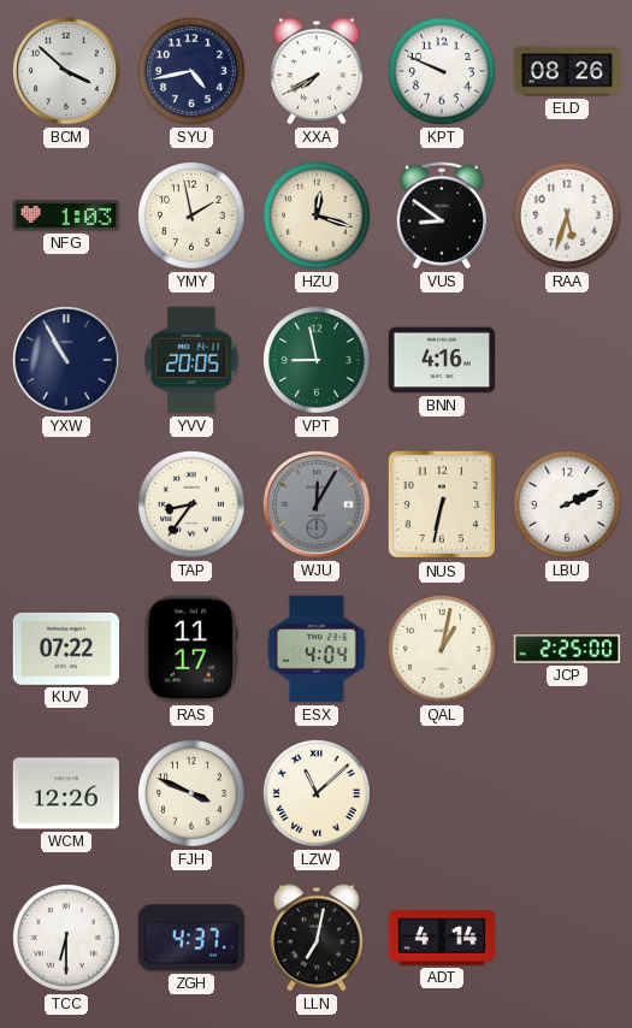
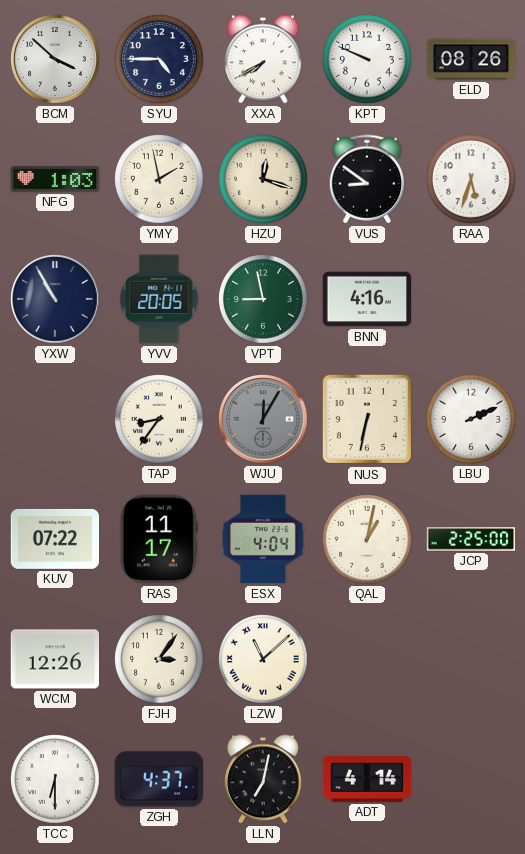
SYU: 4:43 -> 4:45
FJH: 3:49 -> 3:06
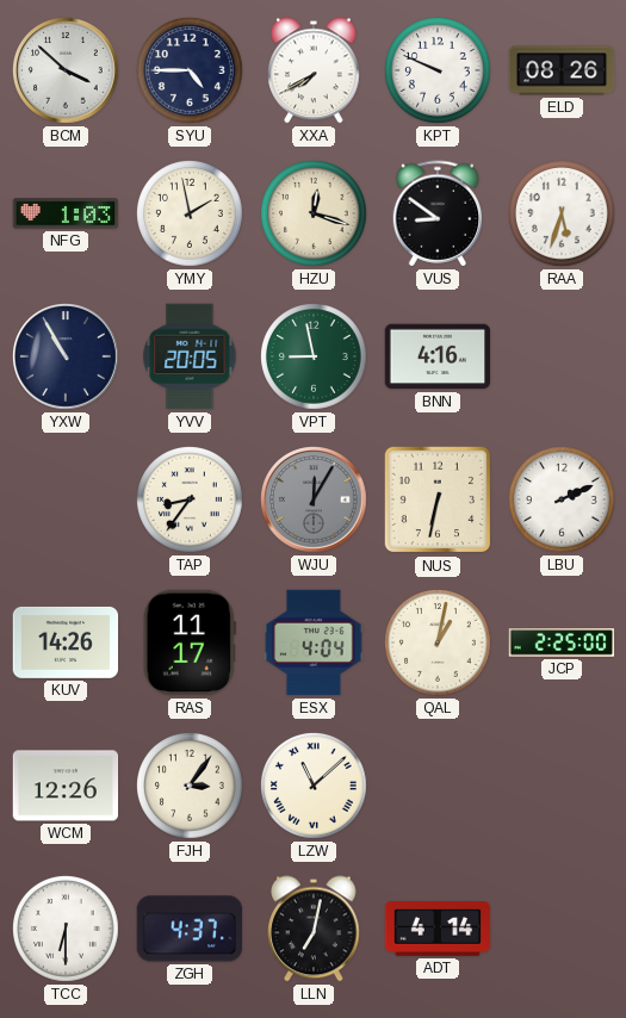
KUV: 07:22 -> 14:26
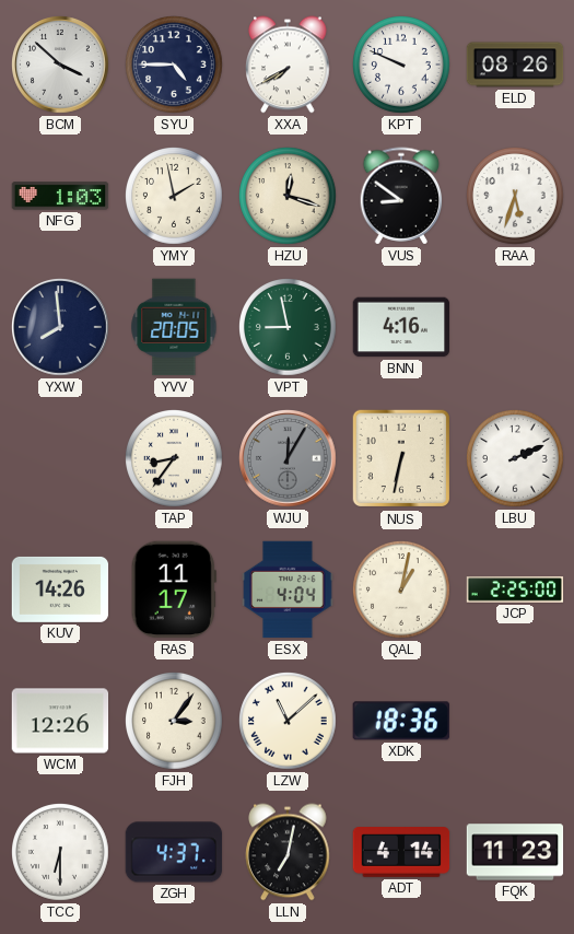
YXW: 10:55 -> 7:59
XDK: none -> 18:36
FQK: none -> 11:23
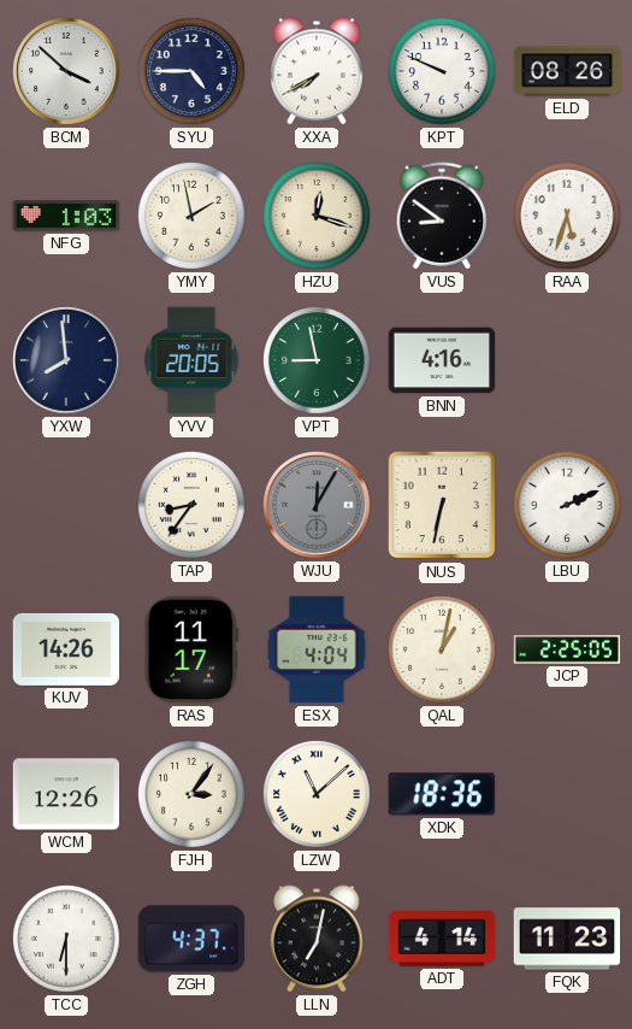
JCP: 2:25:00 -> 2:25:05
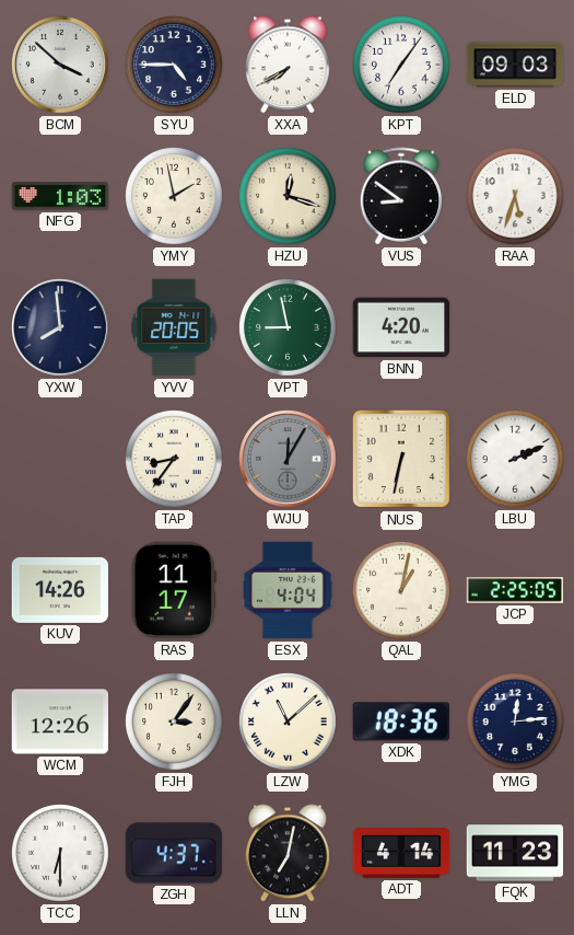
KPT: 9:49 -> 7:06
ELD: 08:26 -> 09:03
BNN: 4:16 -> 4:20
YMG: none -> 12:14
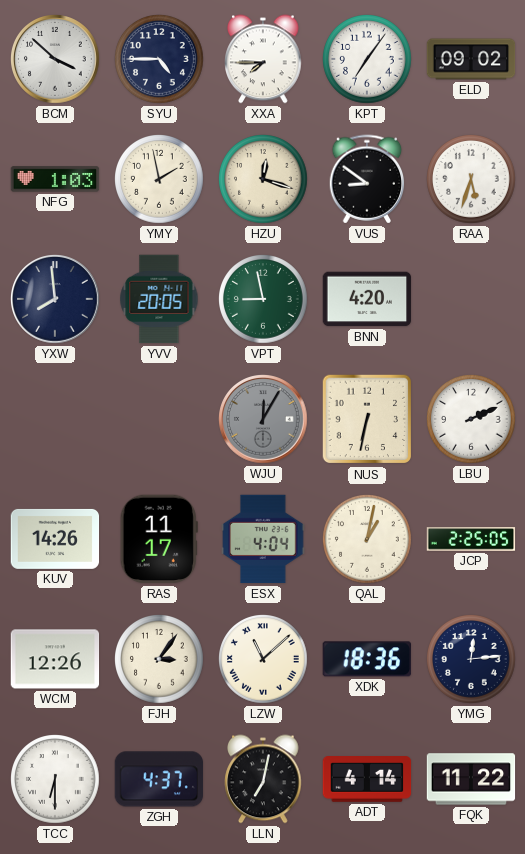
XXA: 7:40 -> 7:45
ELD: 09:03 -> 09:02
TAP: 8:36 -> none
FQK: 11:23 -> 11:22
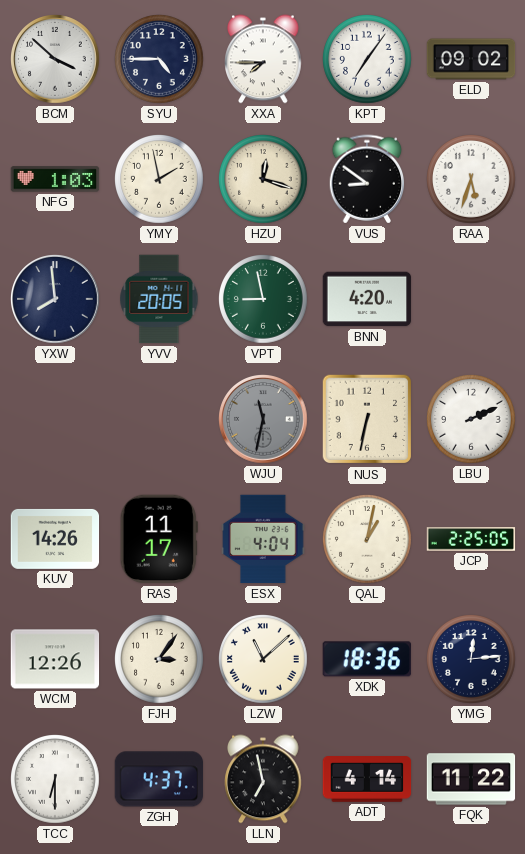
WJU: 12:05 -> 11:32
LLN: 7:02 -> 6:58
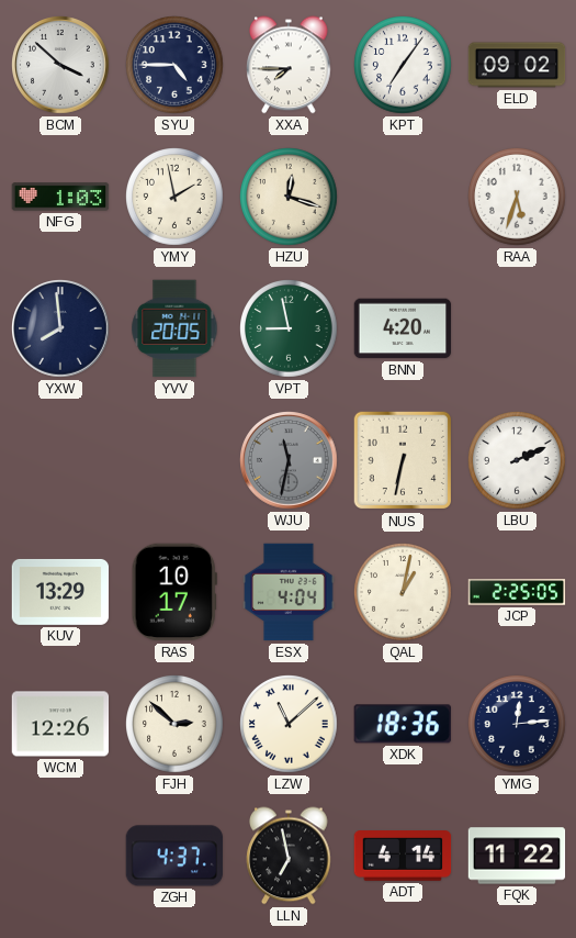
VUS: 8:51 -> none
KUV: 14:26 -> 13:29
RAS: 11:17 -> 10:17
FJH: 3:06 -> 2:52
TCC: 6:30 -> none
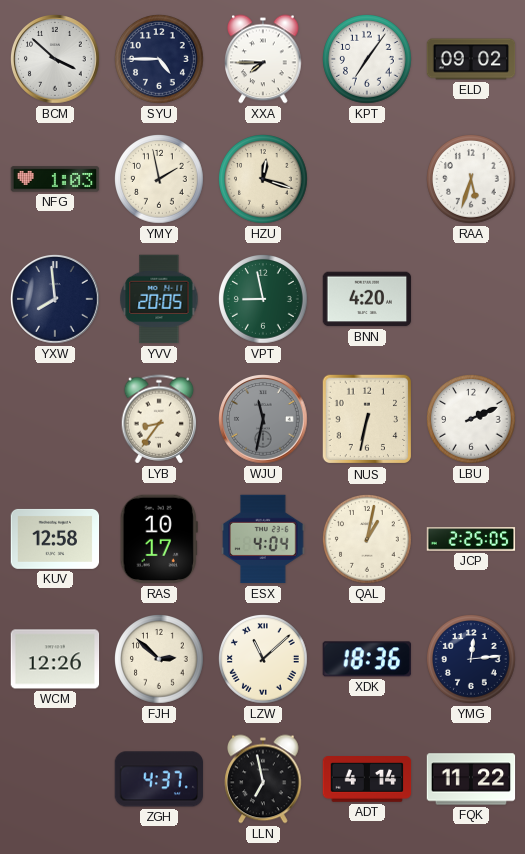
LYB: none -> 8:36
KUV: 13:29 -> 12:58
